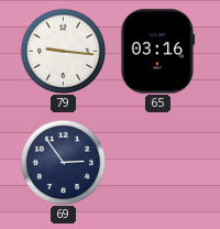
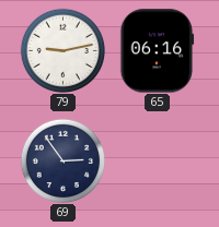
79: 9:16 -> 9:13
65: 03:16 -> 06:16
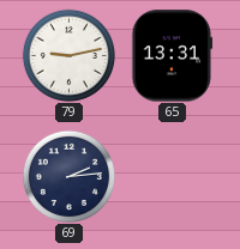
65: 06:16 -> 13:31
69: 2:54 -> 2:14
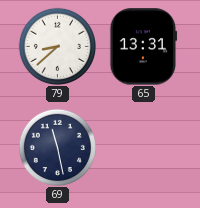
79: 9:13 -> 8:38
69: 2:14 -> 11:28
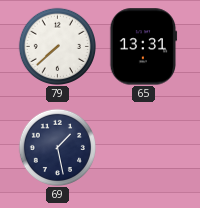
79: 8:38 -> 7:38
69: 11:28 -> 1:28
